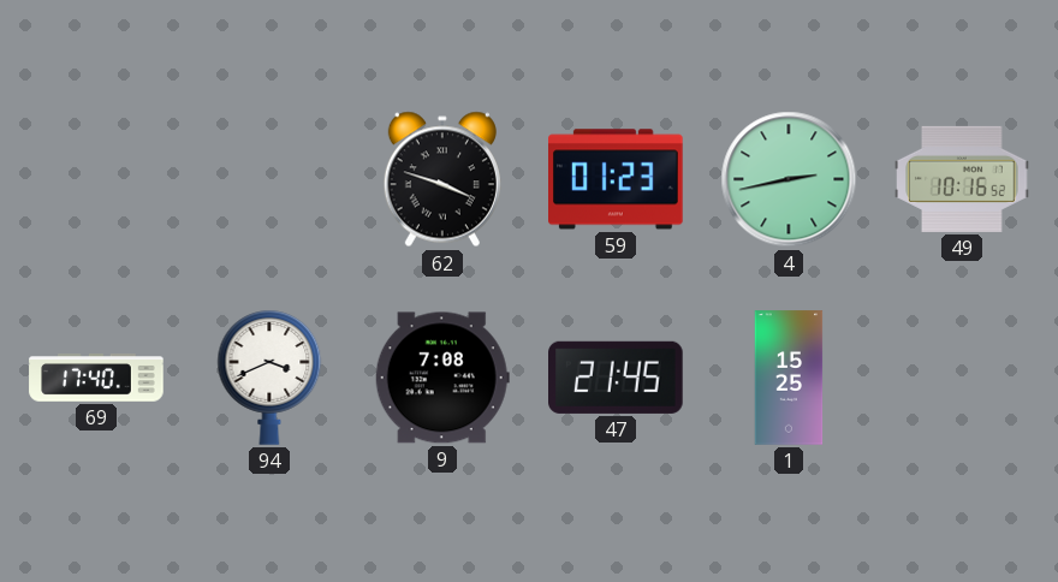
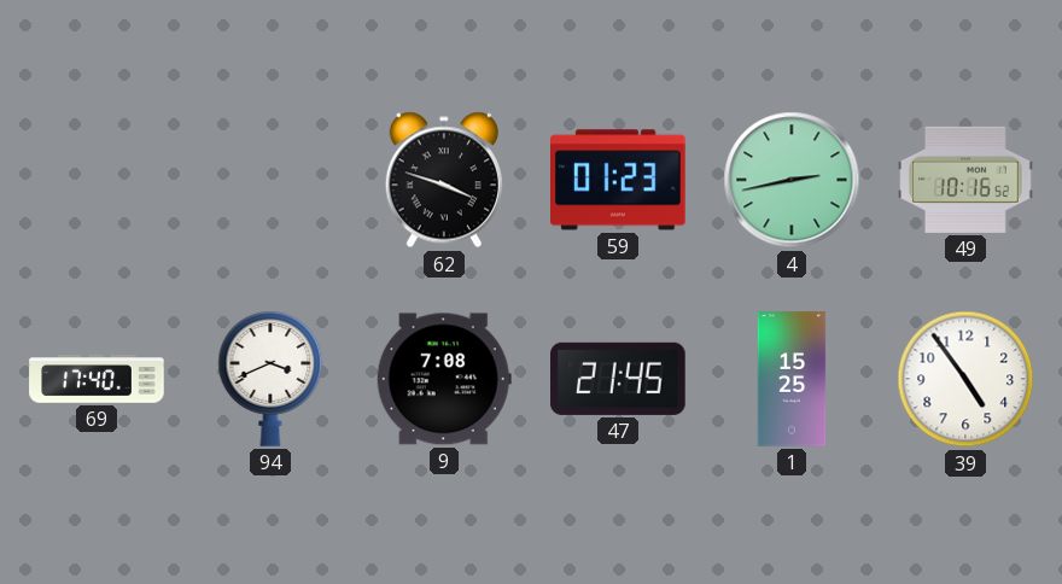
39: none -> 4:54
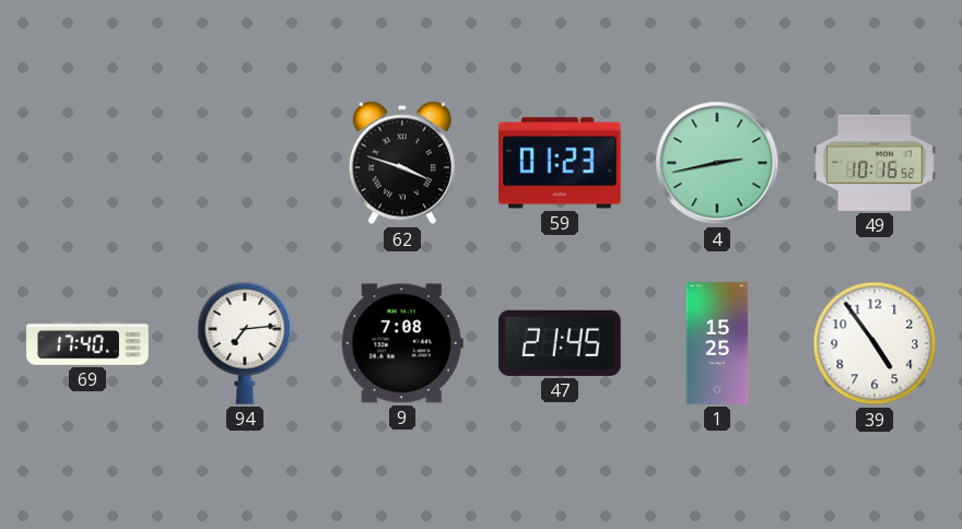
94: 3:41 -> 7:14
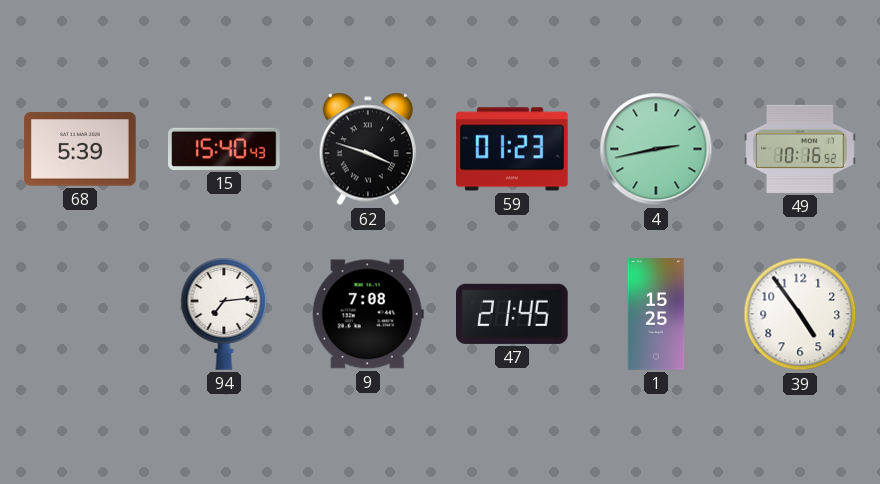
68: none -> 5:39
15: none -> 15:40
69: 17:40 -> none
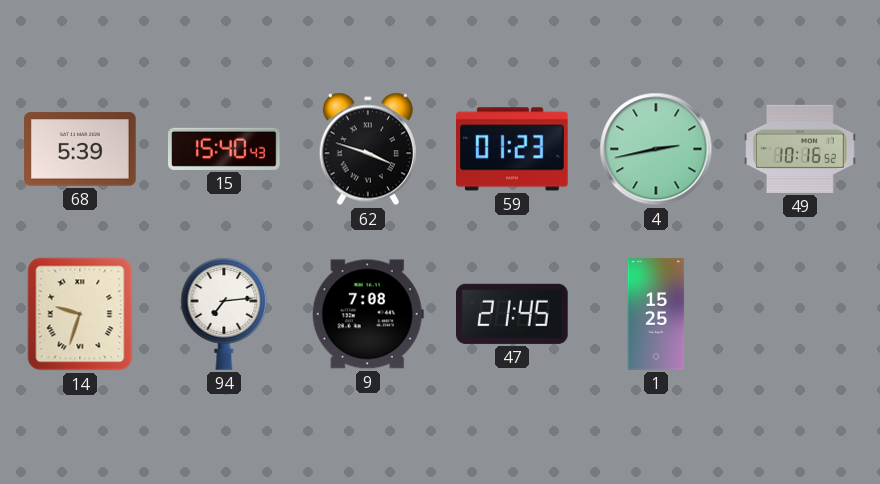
14: none -> 9:33
39: 4:54 -> none
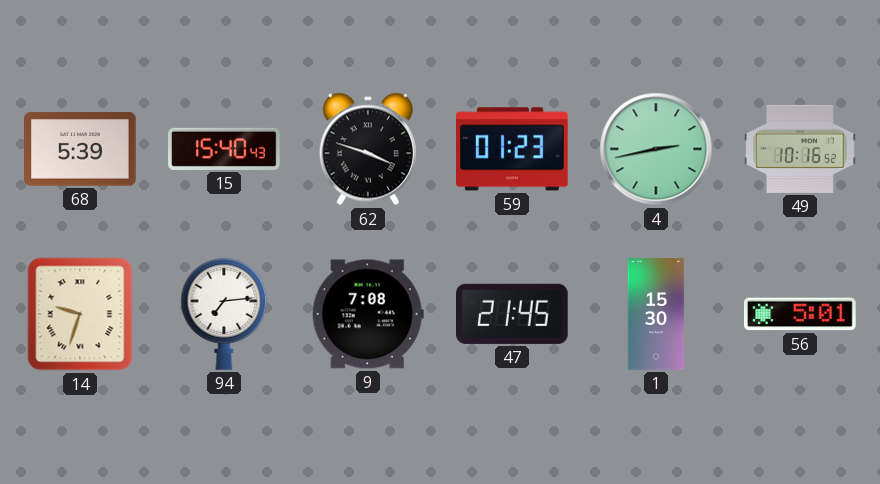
1: 15:25 -> 15:30
56: none -> 5:01
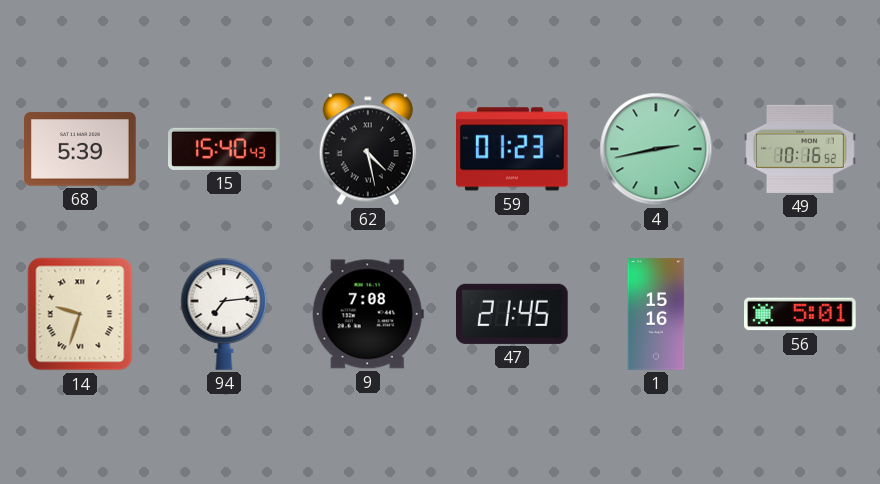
62: 3:48 -> 4:28
1: 15:30 -> 15:16
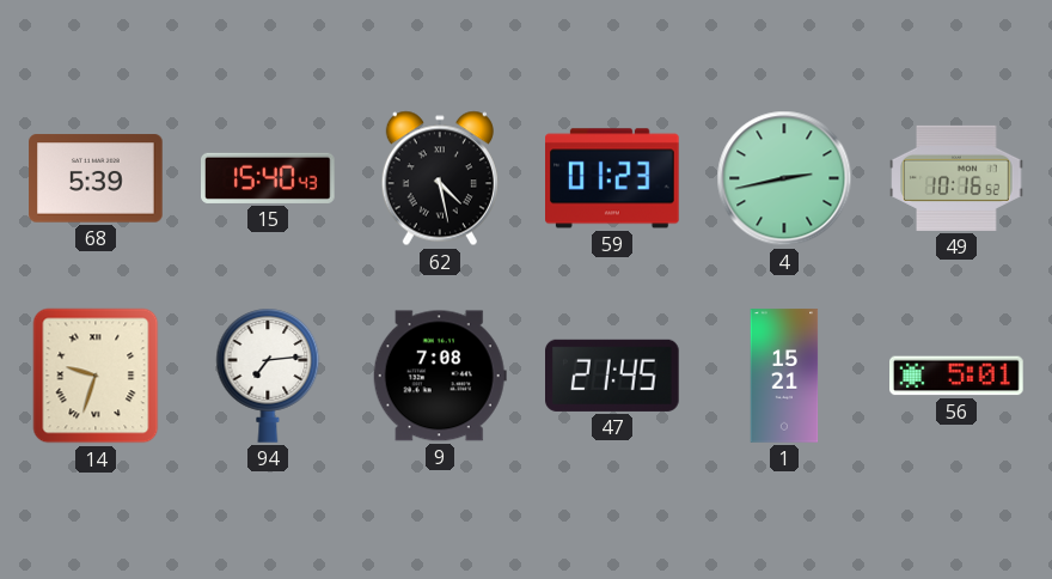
1: 15:16 -> 15:21
